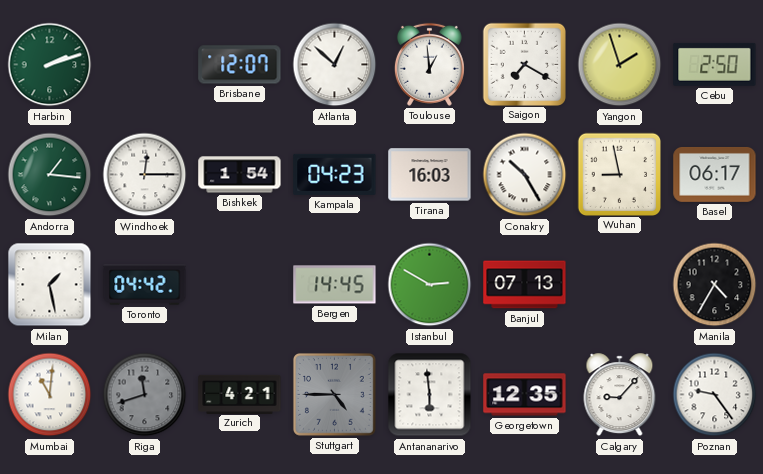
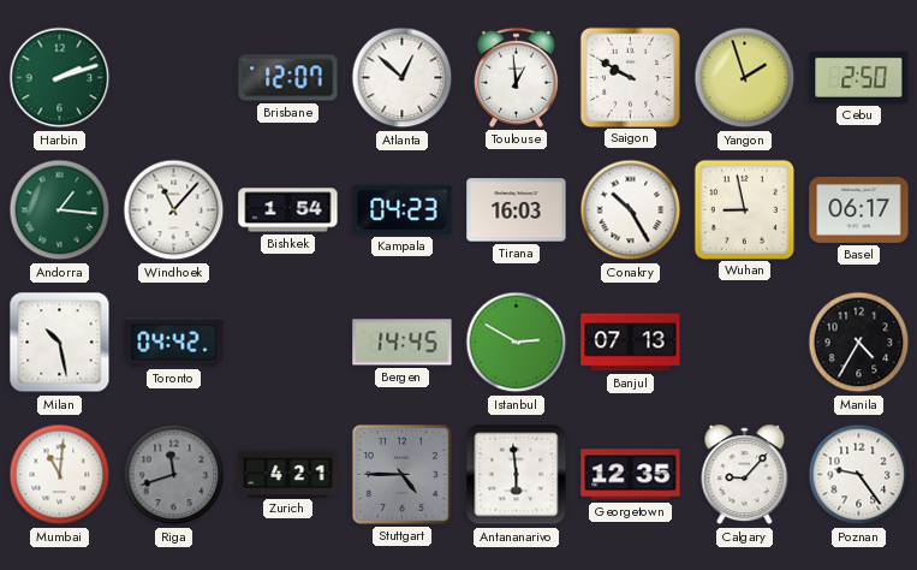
Saigon: 7:20 -> 9:50
Windhoek: 12:15 -> 11:07
Milan: 1:28 -> 10:28
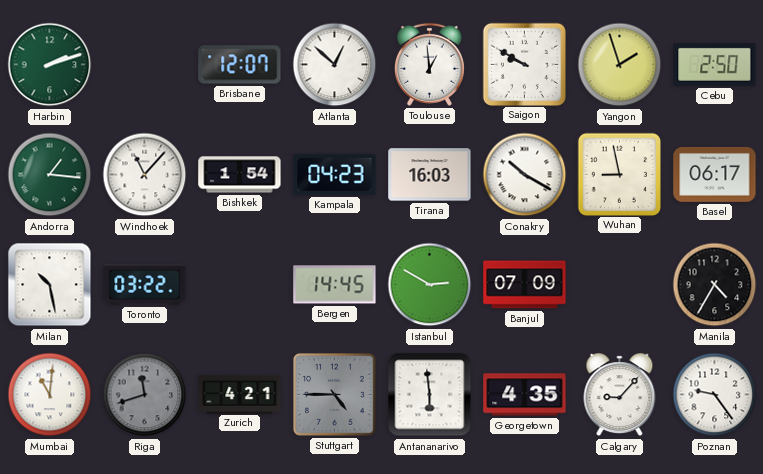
Conakry: 10:25 -> 10:20
Toronto: 04:42 -> 03:22
Banjul: 07:13 -> 07:09
Georgetown: 12:35 -> 4:35
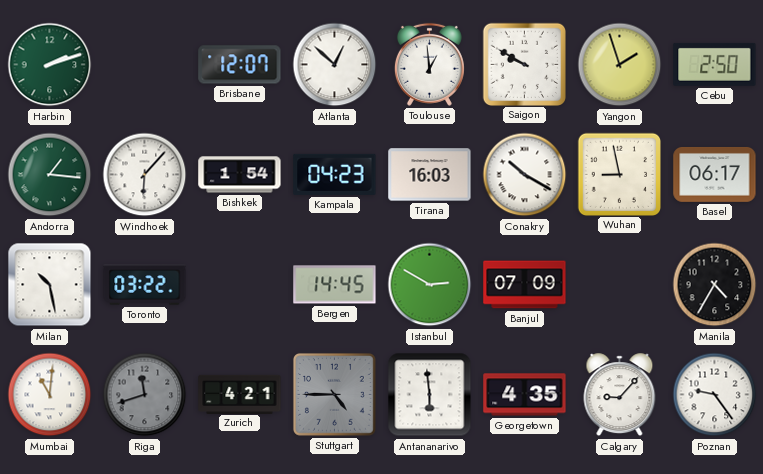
Windhoek: 11:07 -> 6:07
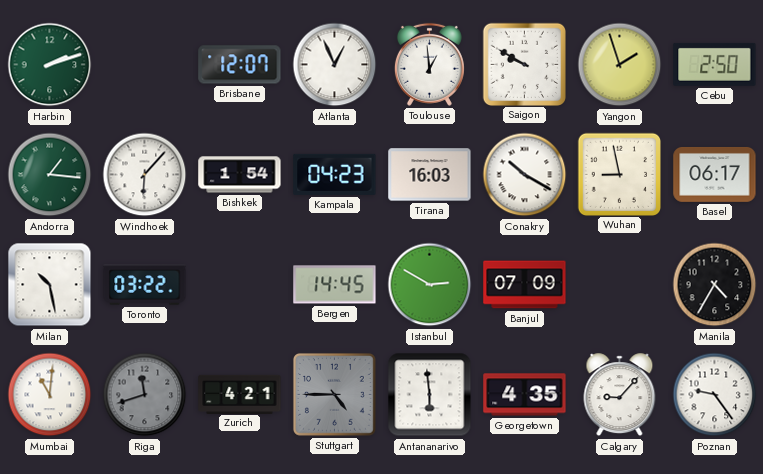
Atlanta: 12:52 -> 12:56
